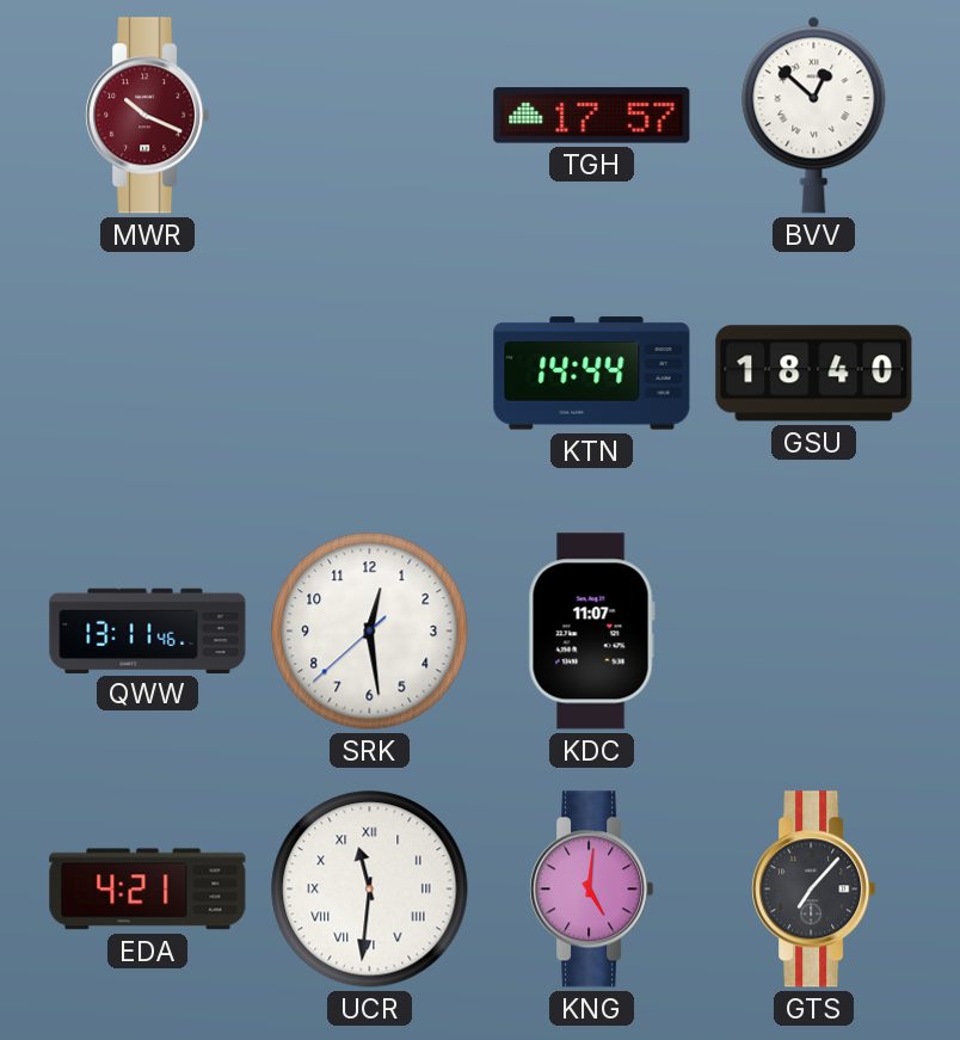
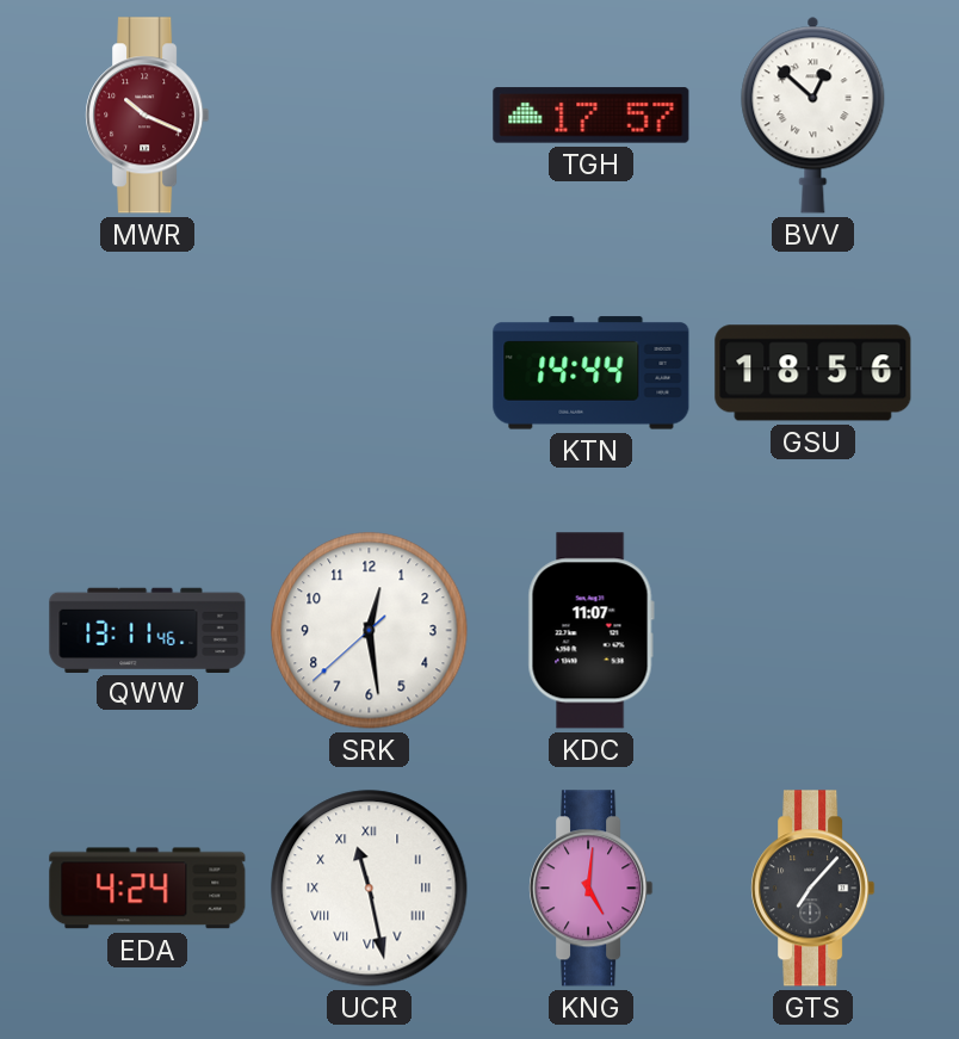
GSU: 18:40 -> 18:56
EDA: 4:21 -> 4:24
UCR: 11:31 -> 11:28
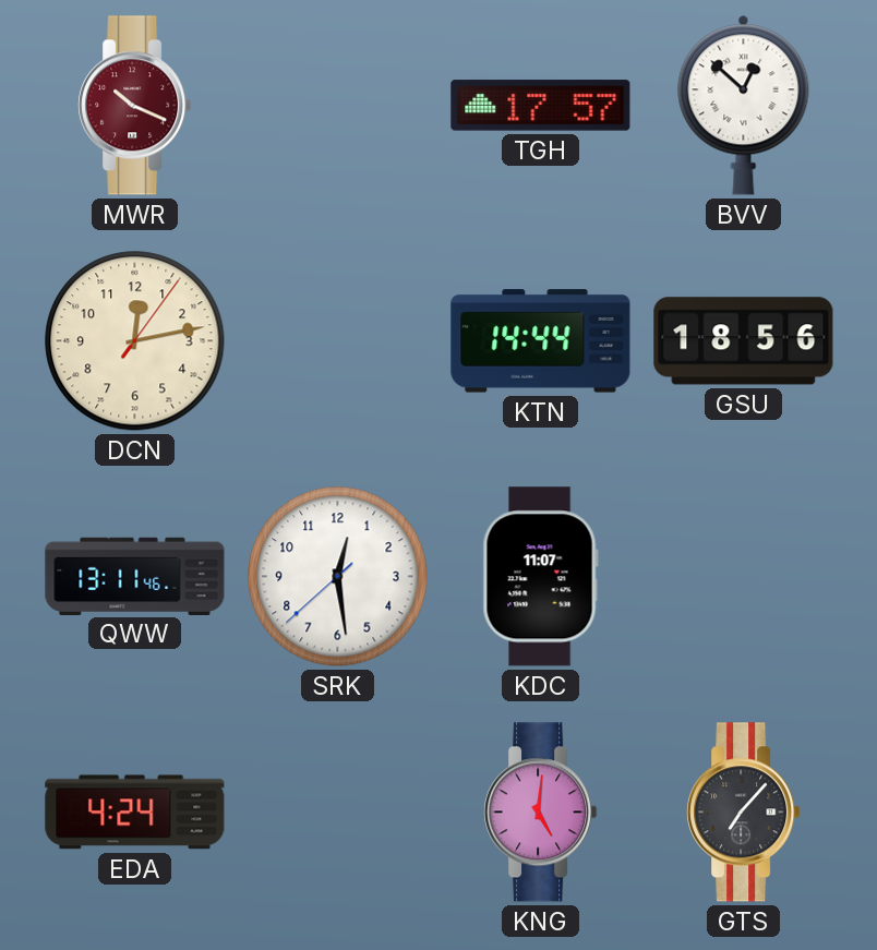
DCN: none -> 12:13
UCR: 11:28 -> none
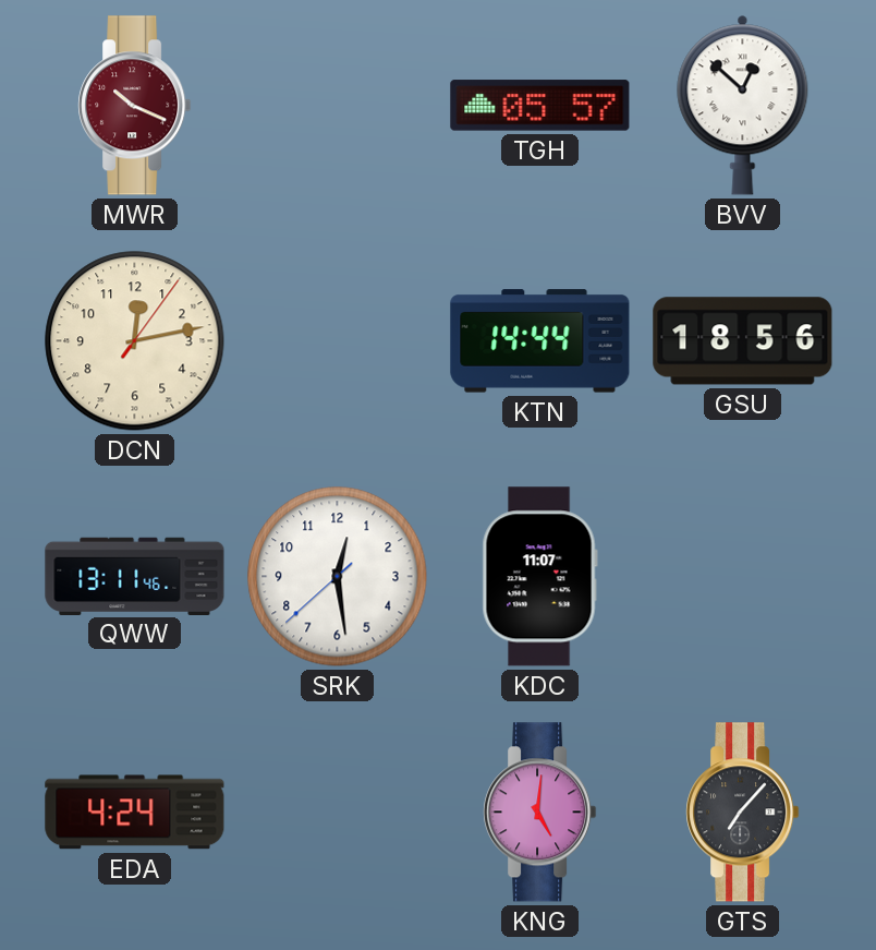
TGH: 17:57 -> 05:57
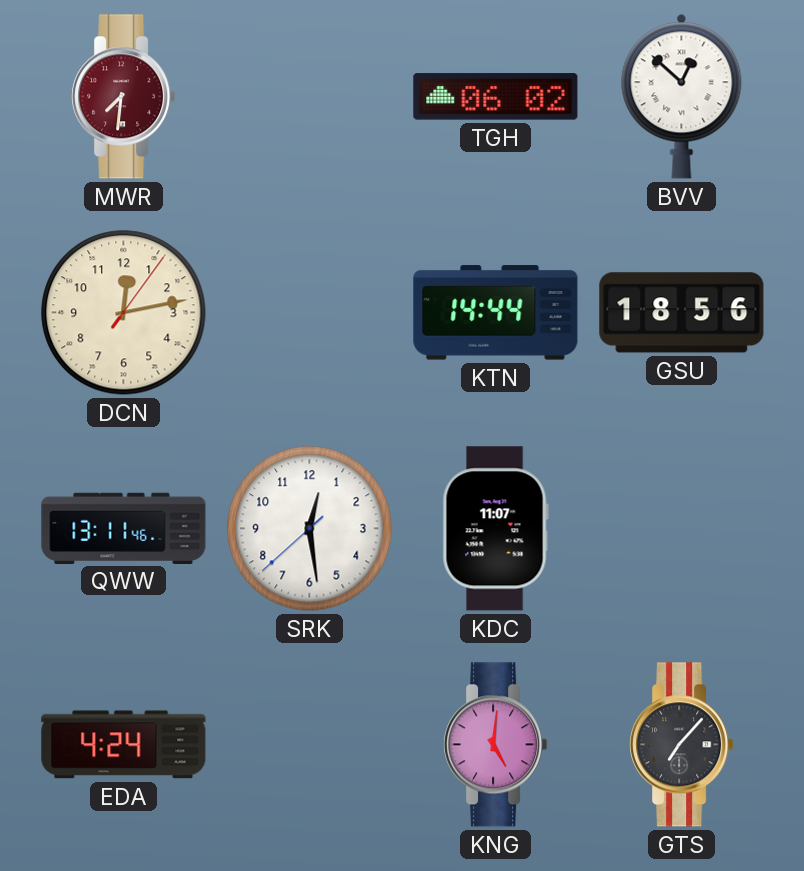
MWR: 10:19 -> 7:31
TGH: 05:57 -> 06:02
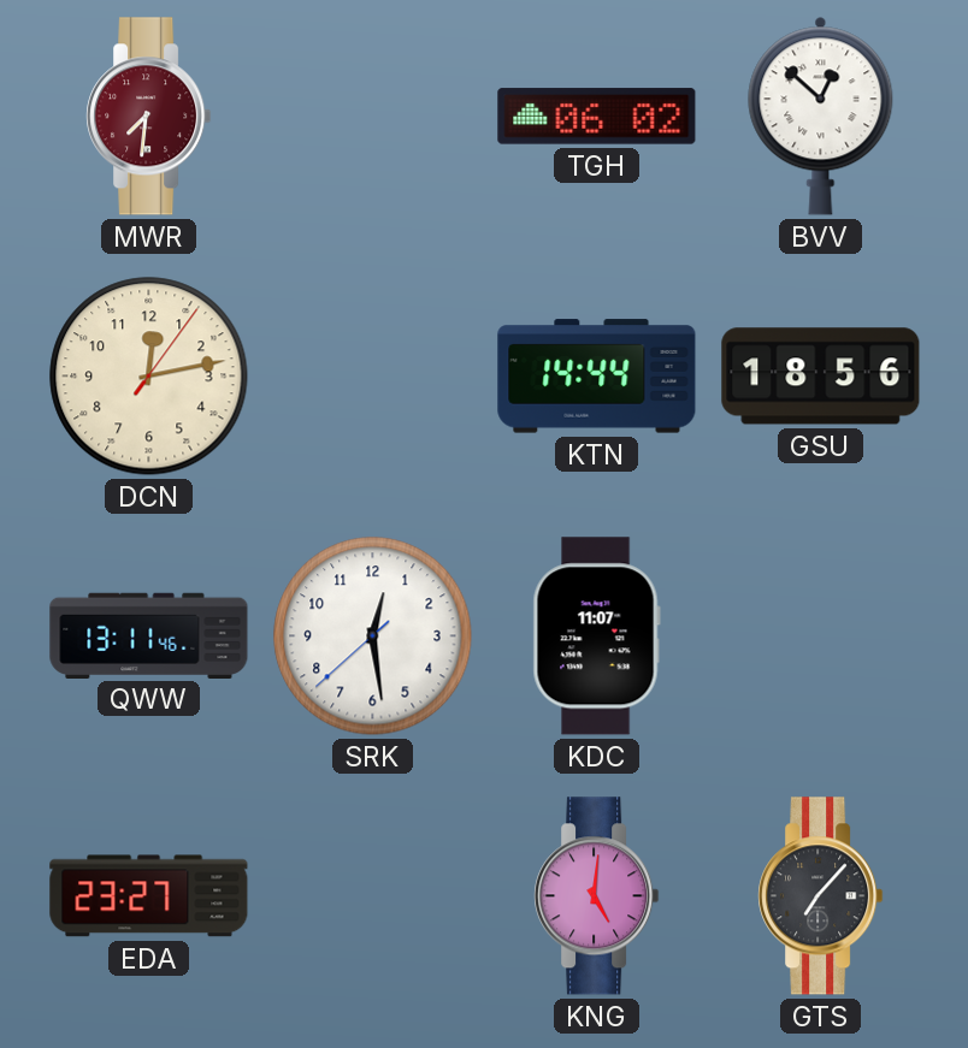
EDA: 4:24 -> 23:27
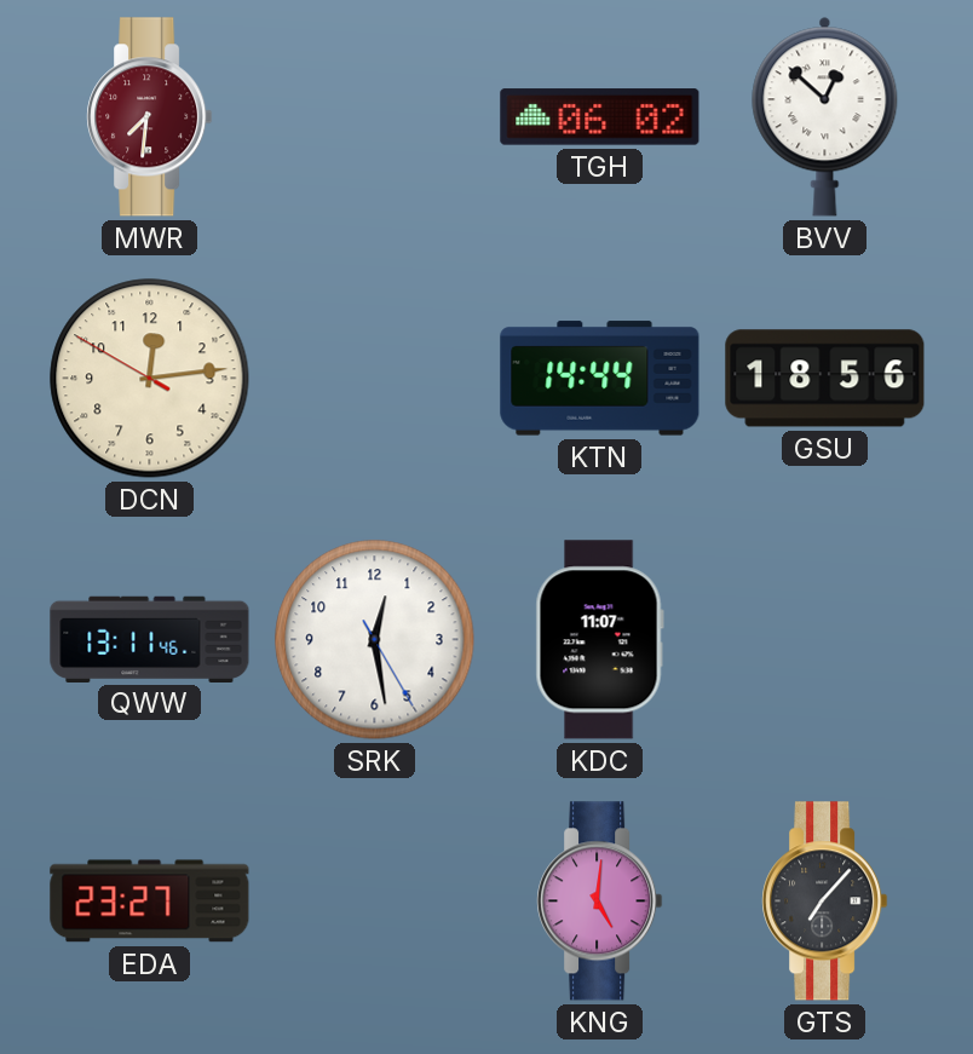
DCN: 12:13:06 -> 12:13:50
SRK: 12:28:38 -> 12:28:25
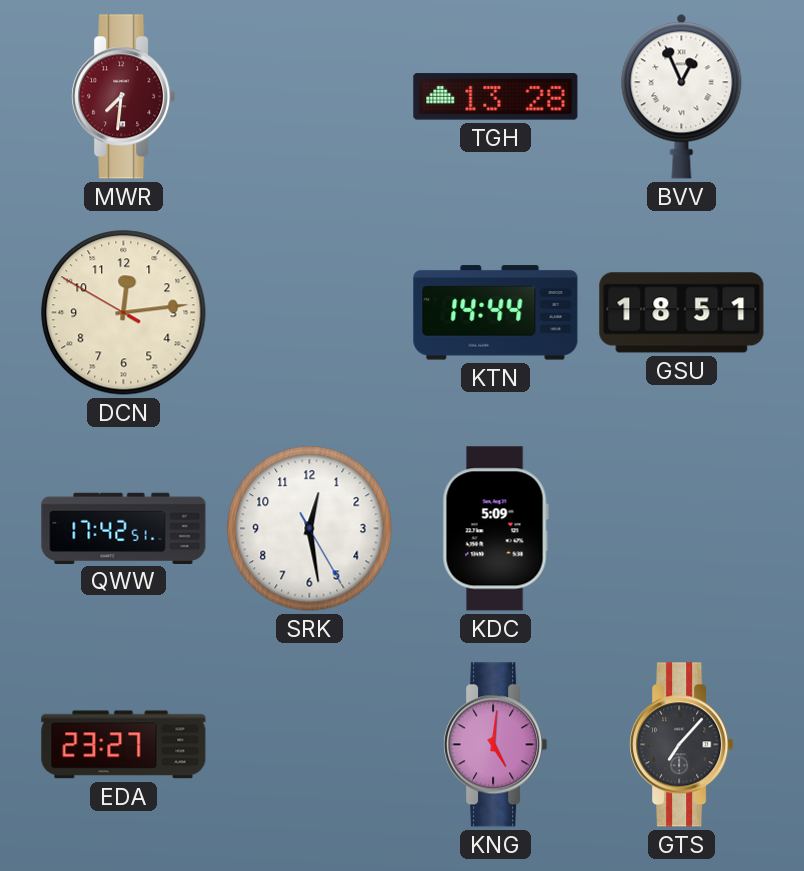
TGH: 06:02 -> 13:28
BVV: 12:52 -> 12:56
GSU: 18:56 -> 18:51
QWW: 13:11 -> 17:42
KDC: 11:07 -> 5:09
